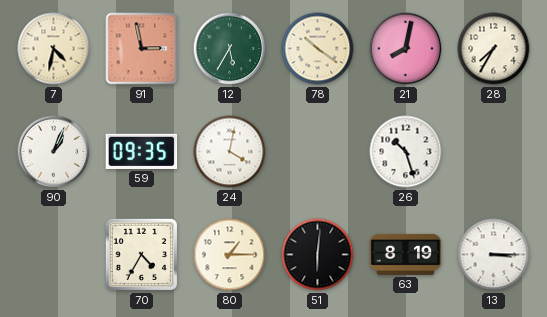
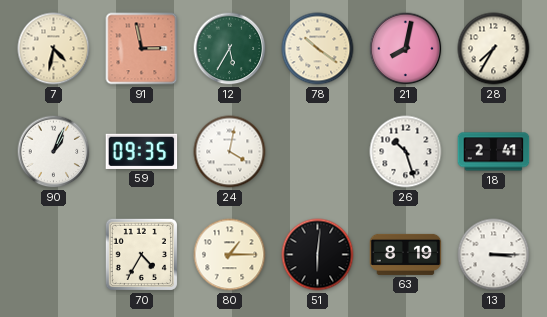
18: none -> 2:41
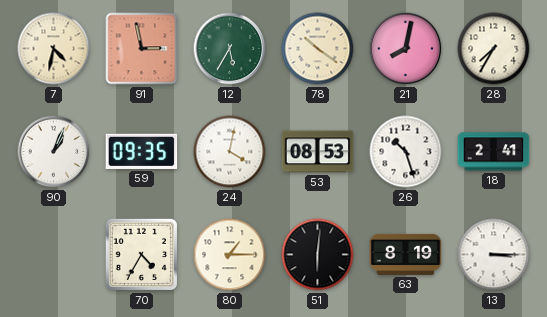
53: none -> 08:53
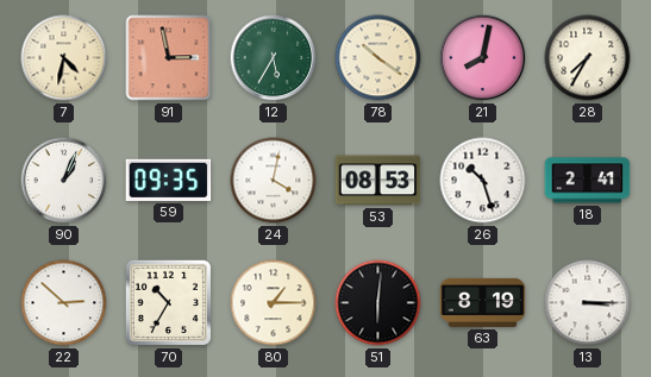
22: none -> 2:52
70: 4:35 -> 10:35
